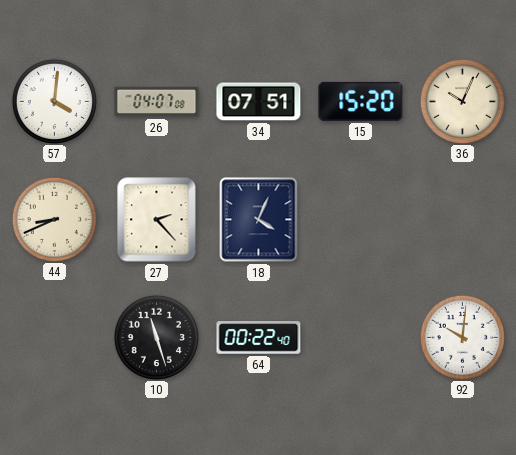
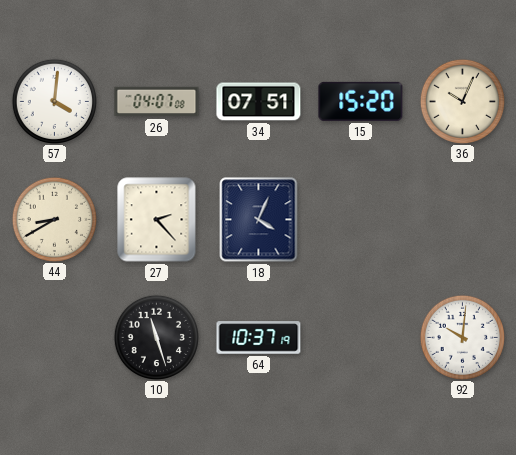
44: 8:41 -> 8:40
64: 00:22 -> 10:37
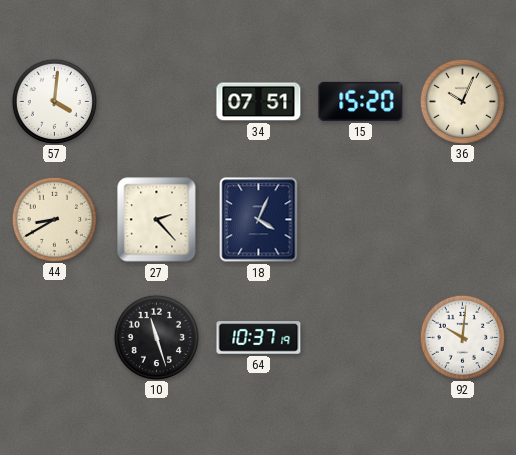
26: 04:07 -> none
